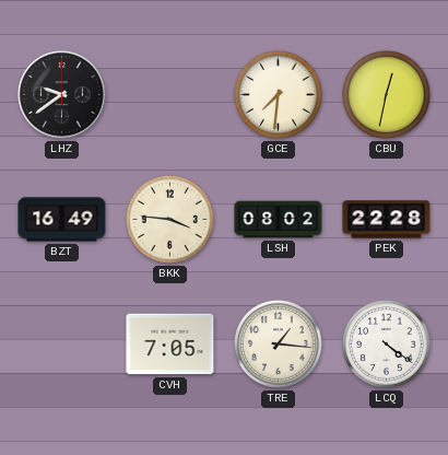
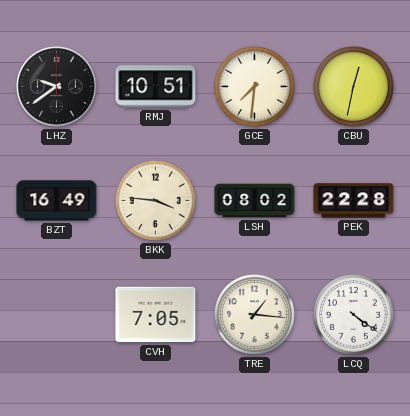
RMJ: none -> 10:51
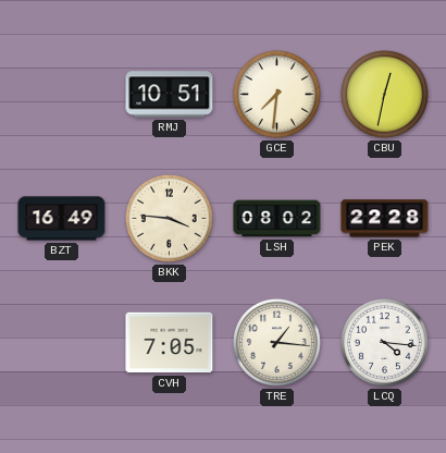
LHZ: 9:39 -> none
LCQ: 4:21 -> 4:16
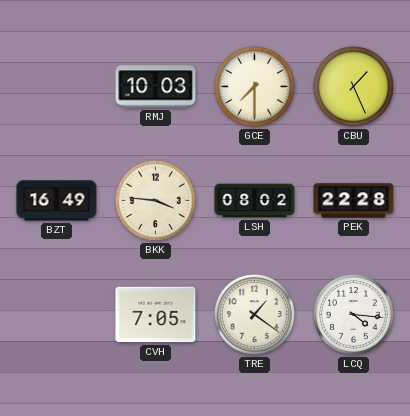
RMJ: 10:51 -> 10:03
GCE: 7:31 -> 7:30
CBU: 12:32 -> 1:26
TRE: 1:16 -> 1:21
